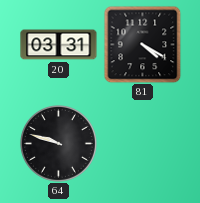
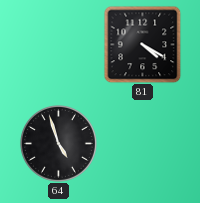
20: 03:31 -> none
64: 9:48 -> 4:57
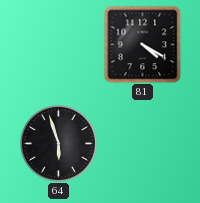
64: 4:57 -> 5:57
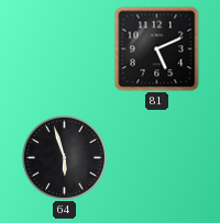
81: 4:20 -> 5:11
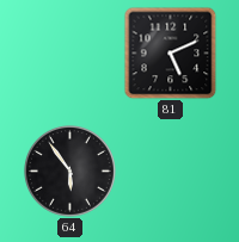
64: 5:57 -> 5:54
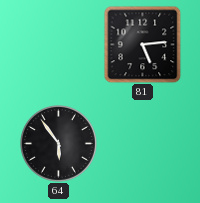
81: 5:11 -> 5:14
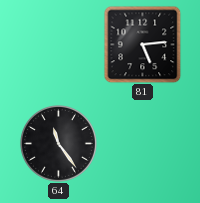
64: 5:54 -> 11:24
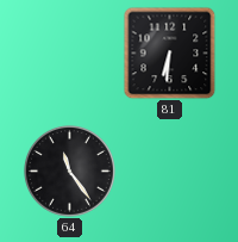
81: 5:14 -> 6:31
